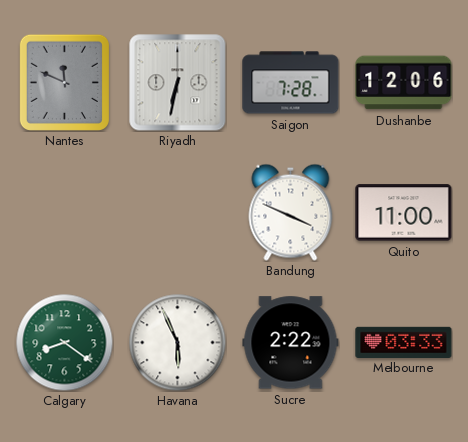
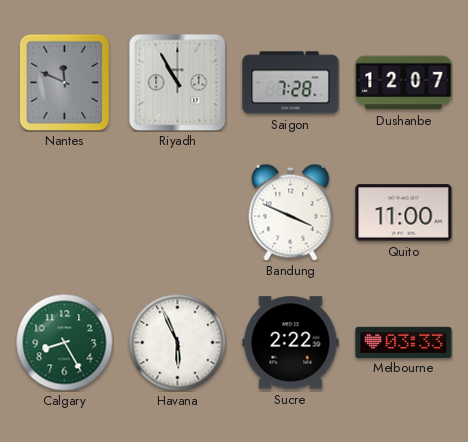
Riyadh: 6:32 -> 10:55
Dushanbe: 12:06 -> 12:07
Calgary: 8:21 -> 8:25
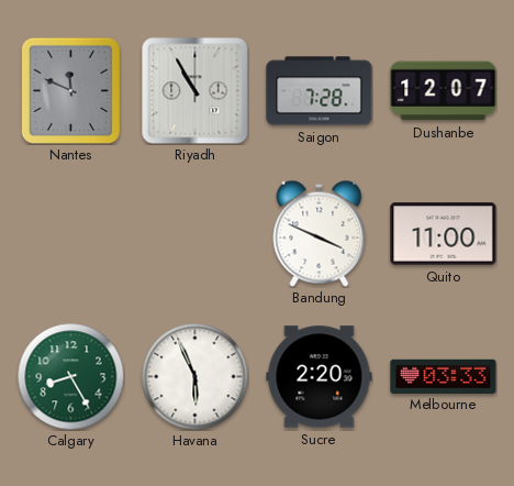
Sucre: 2:22 -> 2:20
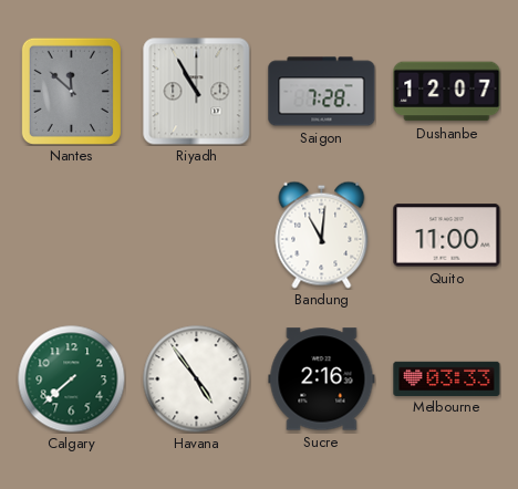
Nantes: 11:49 -> 11:52
Bandung: 3:49 -> 11:01
Calgary: 8:25 -> 7:38
Havana: 5:56 -> 4:54
Sucre: 2:20 -> 2:16
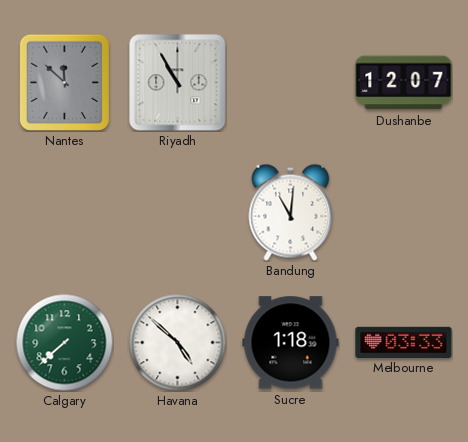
Saigon: 7:28 -> none
Quito: 11:00 -> none
Havana: 4:54 -> 4:52
Sucre: 2:16 -> 1:18
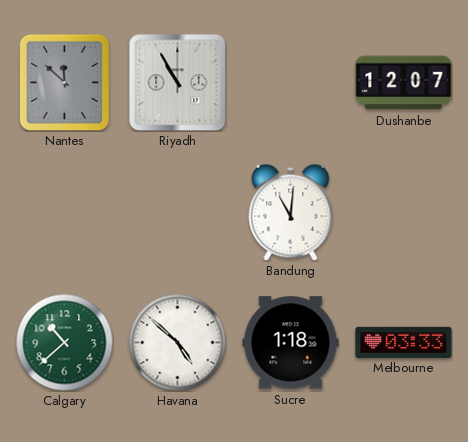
Calgary: 7:38 -> 10:38
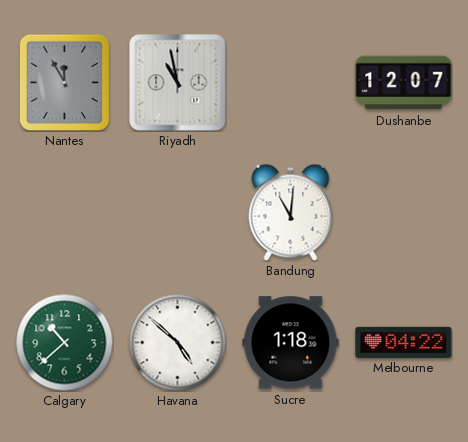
Nantes: 11:52 -> 11:55
Riyadh: 10:55 -> 10:58
Melbourne: 03:33 -> 04:22
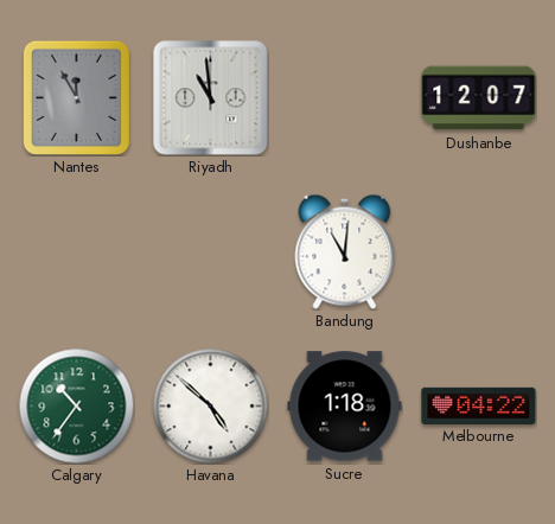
Riyadh: 10:58 -> 10:59
Calgary: 10:38 -> 10:36
